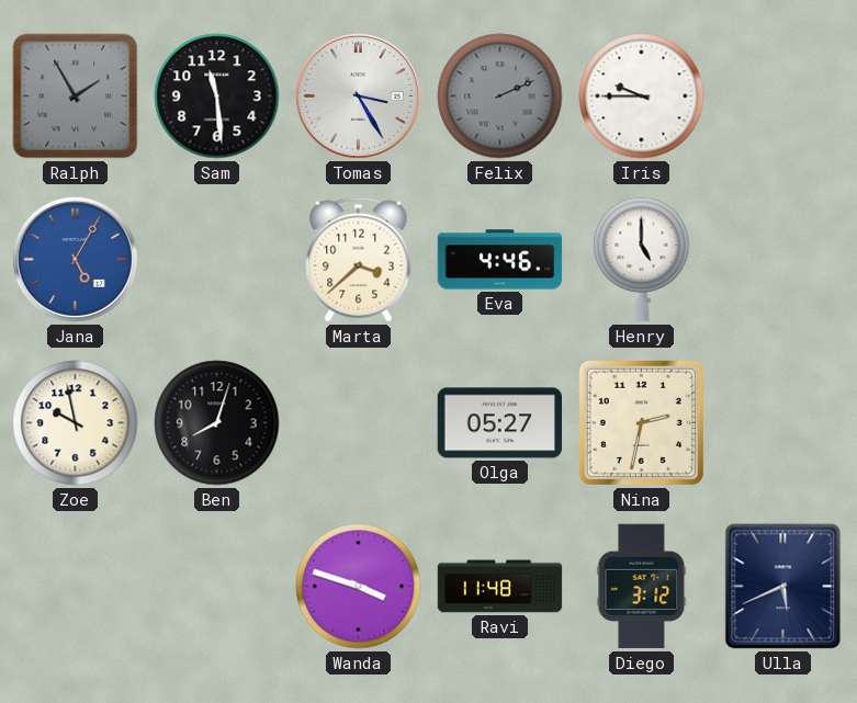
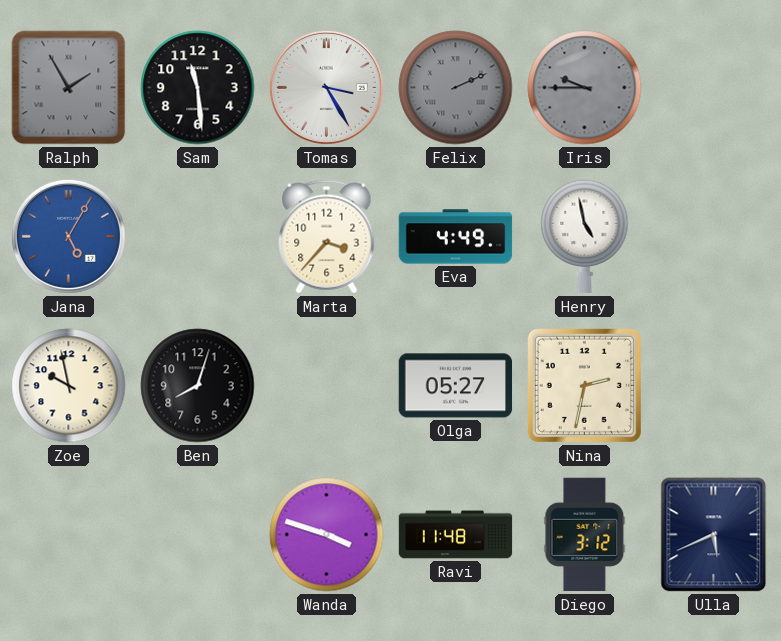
Iris dial: white -> grey
Marta: 3:38 -> 3:37
Eva: 4:46 -> 4:49
Henry: 5:00 -> 4:58
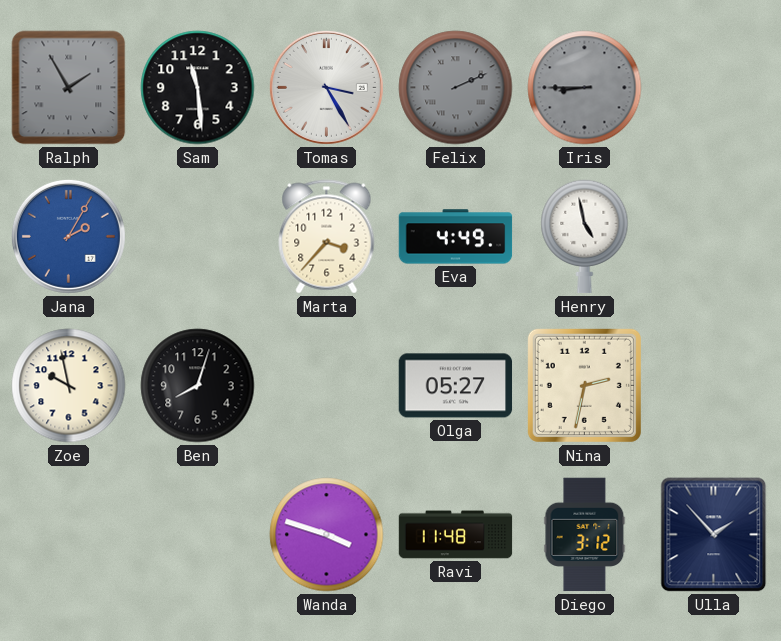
Iris: 9:45 -> 8:45
Jana: 5:05 -> 2:05
Ulla: 5:41 -> 1:53
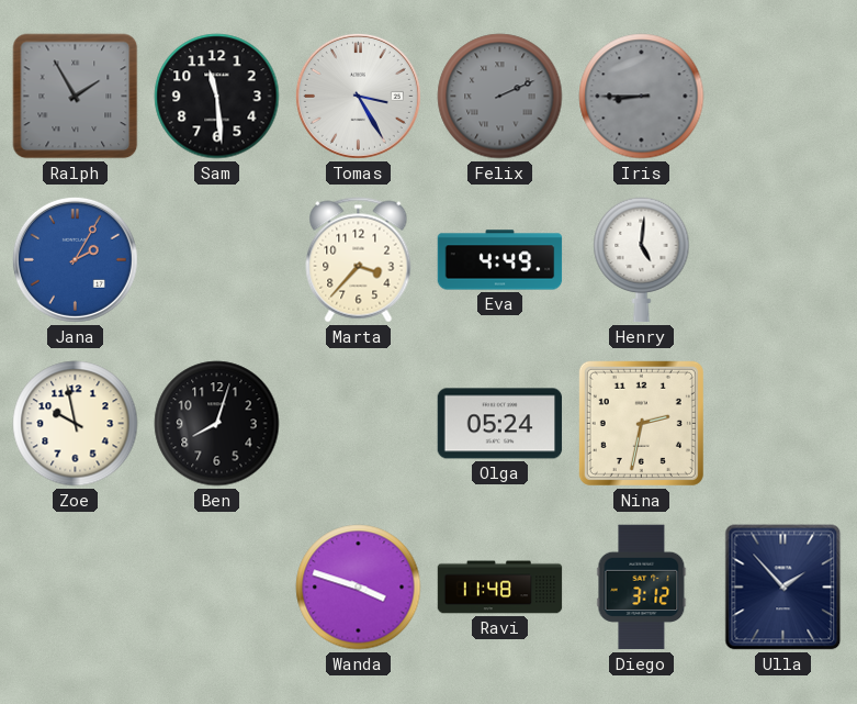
Henry: 4:58 -> 5:01
Olga: 05:27 -> 05:24
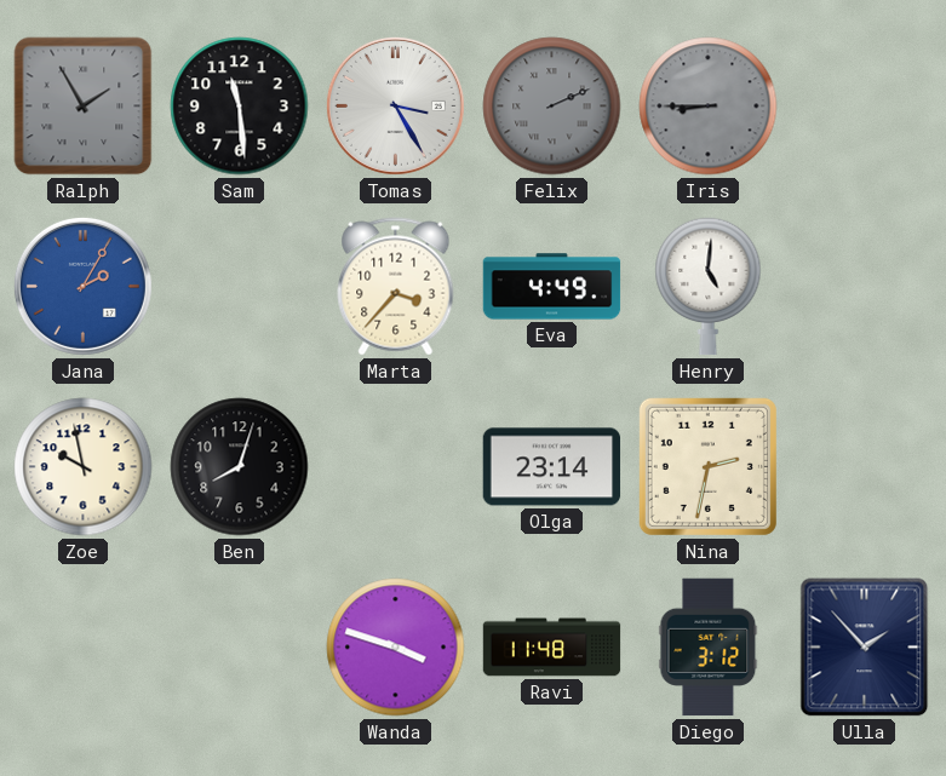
Olga: 05:24 -> 23:14
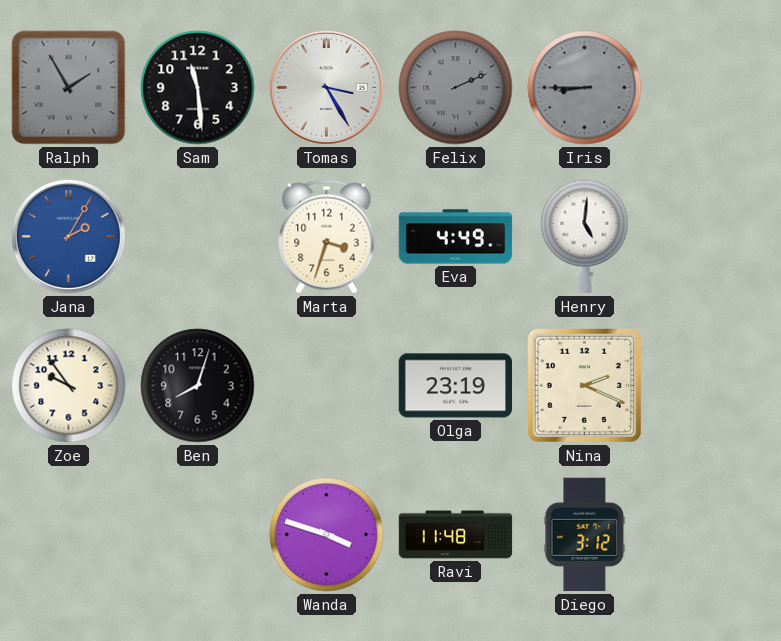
Marta: 3:37 -> 3:33
Zoe: 9:58 -> 9:54
Olga: 23:14 -> 23:19
Nina: 2:32 -> 2:19
Ulla: 1:53 -> none
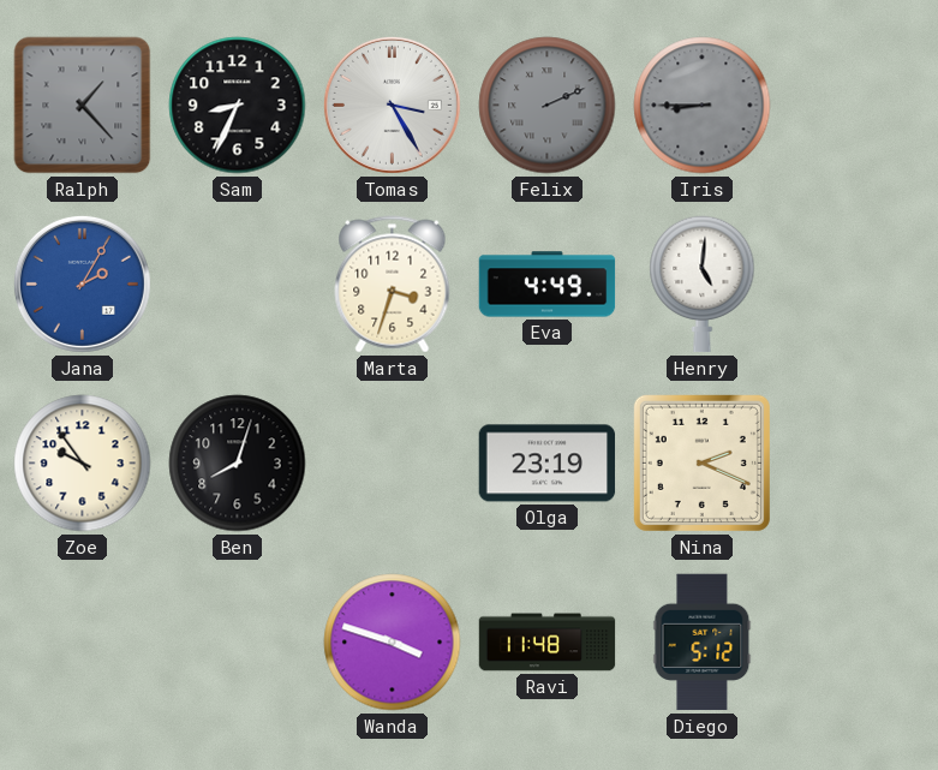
Ralph: 1:55 -> 1:23
Sam: 11:29 -> 8:34
Diego: 3:12 -> 5:12
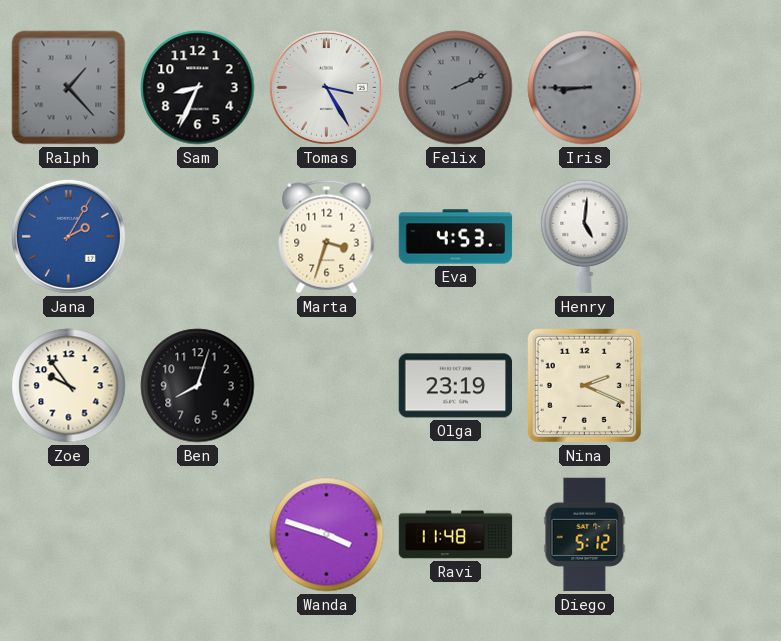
Eva: 4:49 -> 4:53
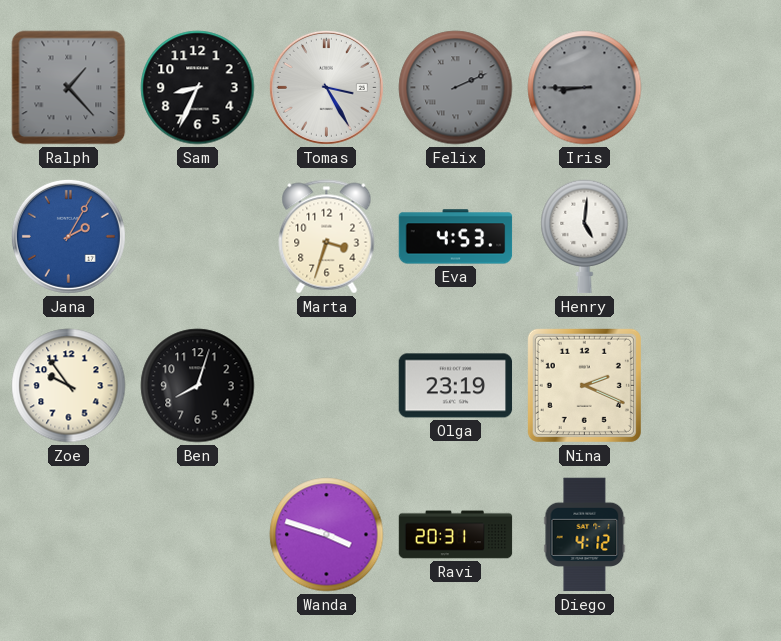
Ravi: 11:48 -> 20:31
Diego: 5:12 -> 4:12
